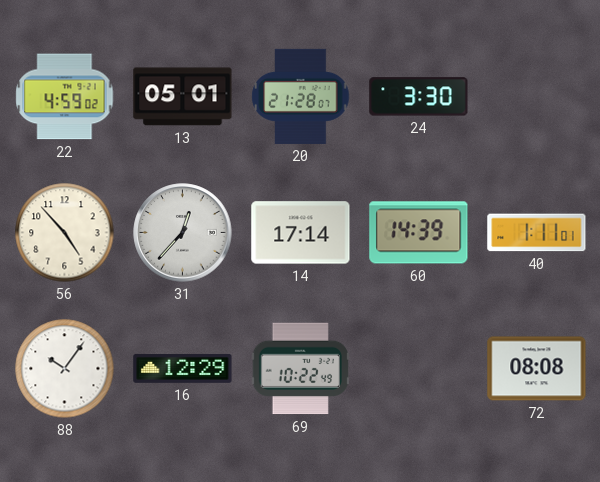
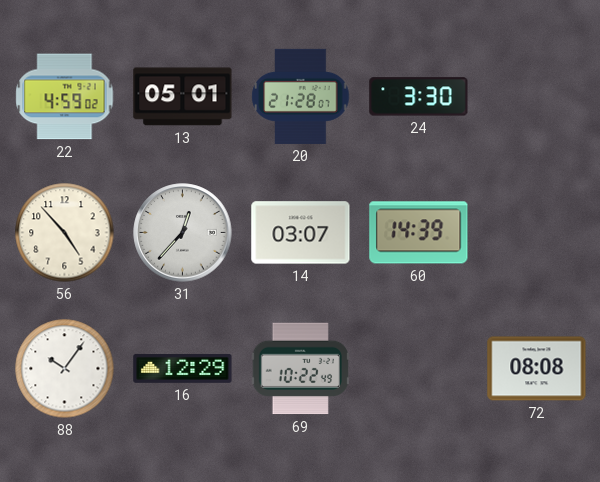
14: 17:14 -> 03:07
40: 1:11 -> none
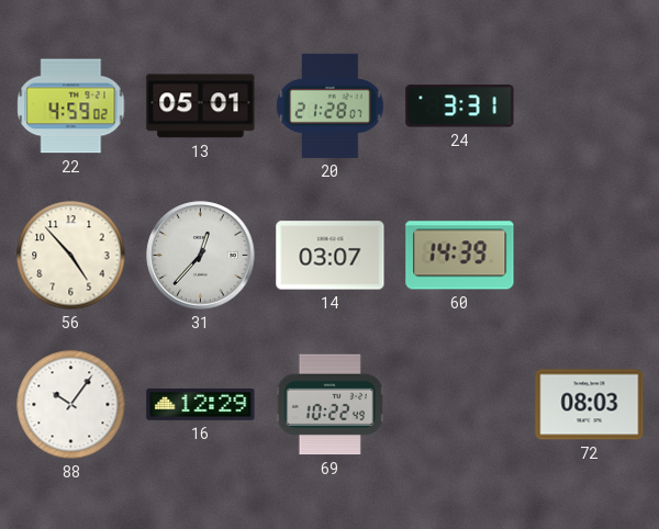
24: 3:30 -> 3:31
72: 08:08 -> 08:03
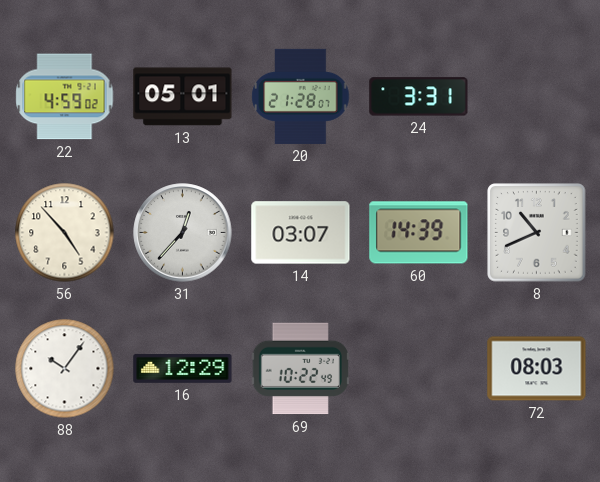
8: none -> 10:41
